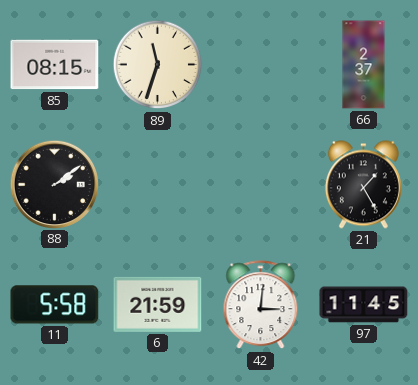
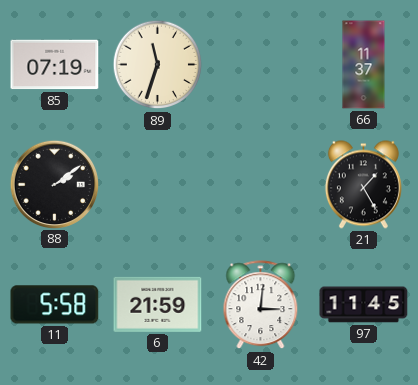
85: 08:15 -> 07:19
66: 2:37 -> 11:37
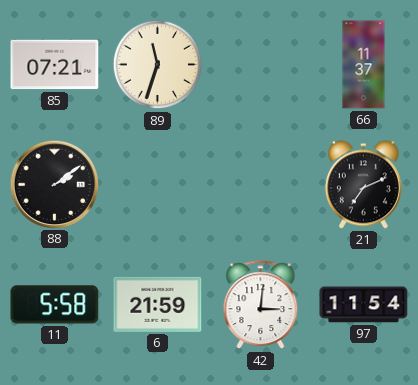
85: 07:19 -> 07:21
21: 1:25 -> 7:11
97: 11:45 -> 11:54
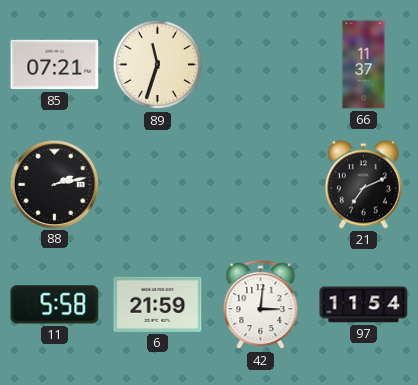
88: 2:09 -> 2:13
